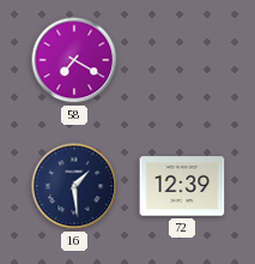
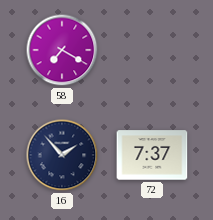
16: 1:29 -> 1:53
72: 12:39 -> 7:37
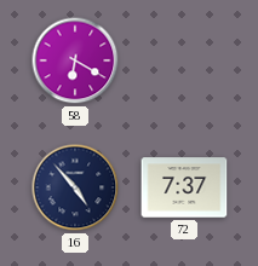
58: 7:20 -> 6:20
16: 1:53 -> 4:53
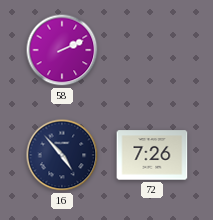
58: 6:20 -> 2:11
72: 7:37 -> 7:26
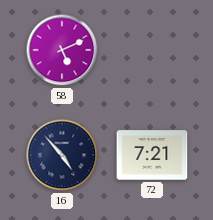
58: 2:11 -> 5:11
72: 7:26 -> 7:21
